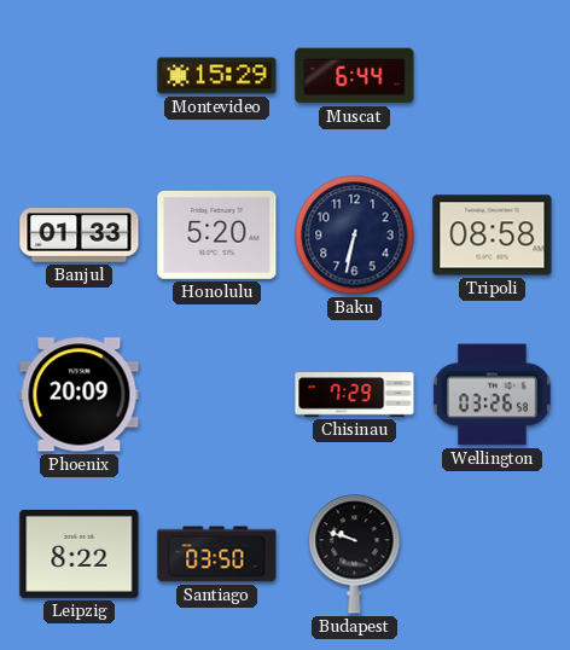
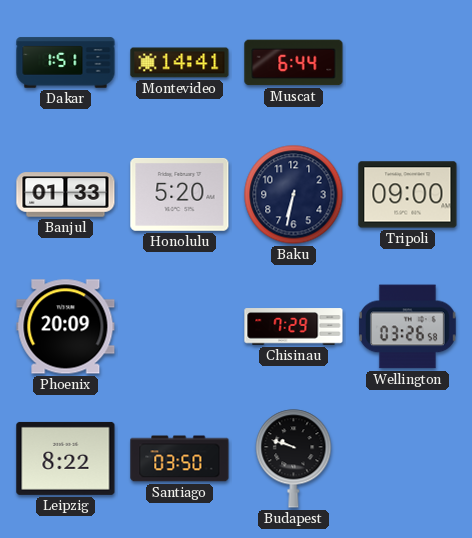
Dakar: none -> 1:51
Montevideo: 15:29 -> 14:41
Tripoli: 08:58 -> 09:00
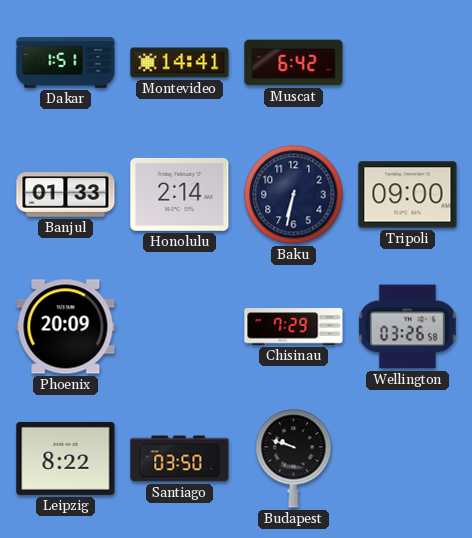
Muscat: 6:44 -> 6:42
Honolulu: 5:20 -> 2:14
